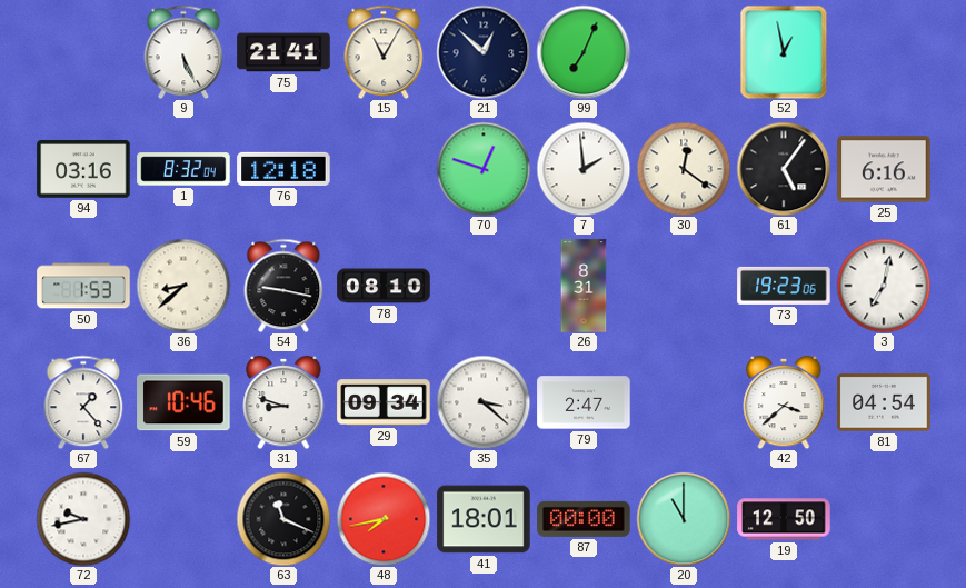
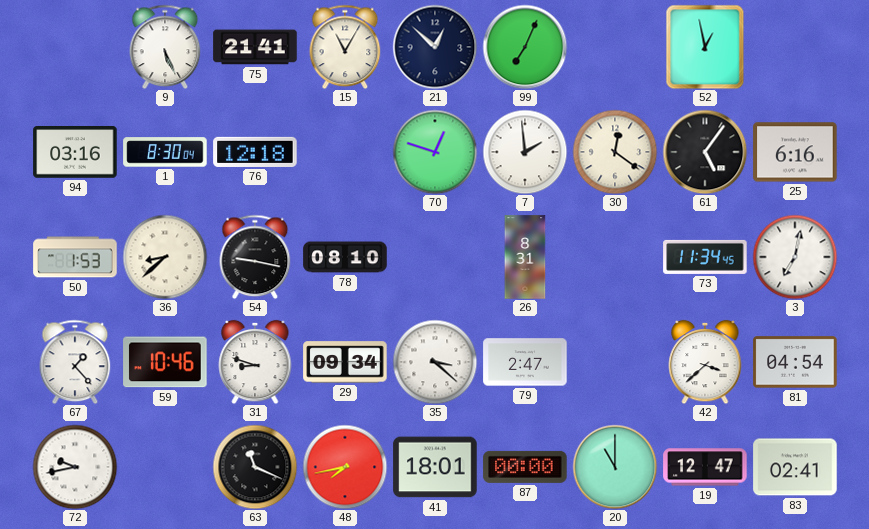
1: 8:32 -> 8:30
73: 19:23 -> 11:34
19: 12:50 -> 12:47
83: none -> 02:41
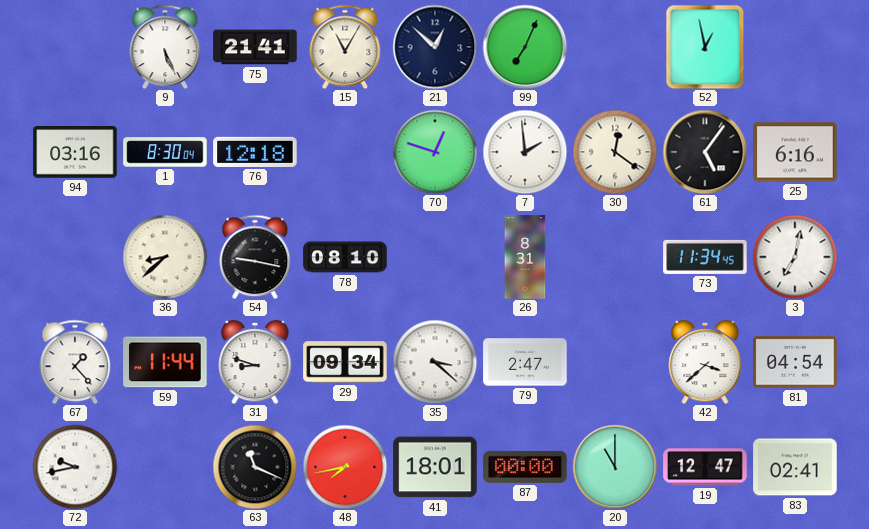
50: 1:53 -> none
59: 10:46 -> 11:44
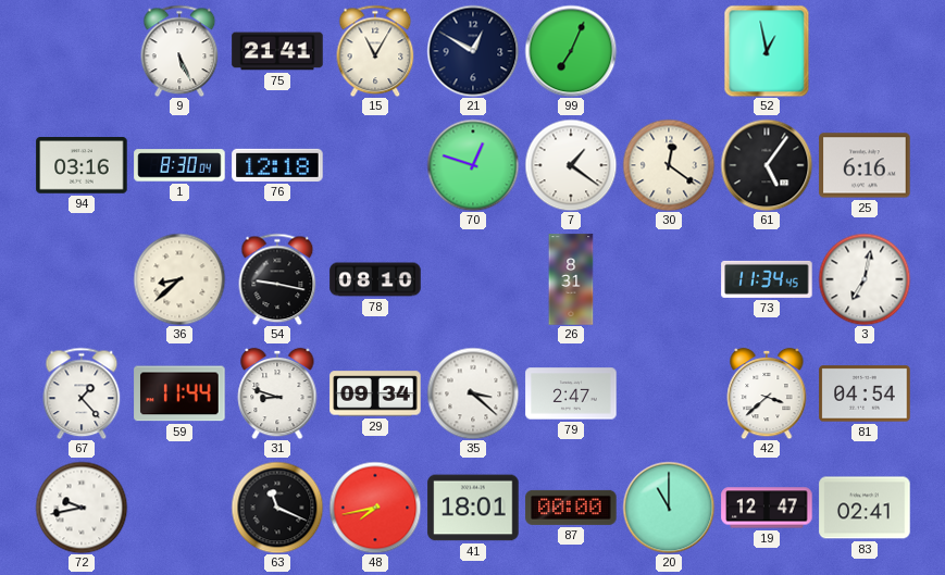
21: 12:52 -> 12:50
7: 1:59 -> 1:21
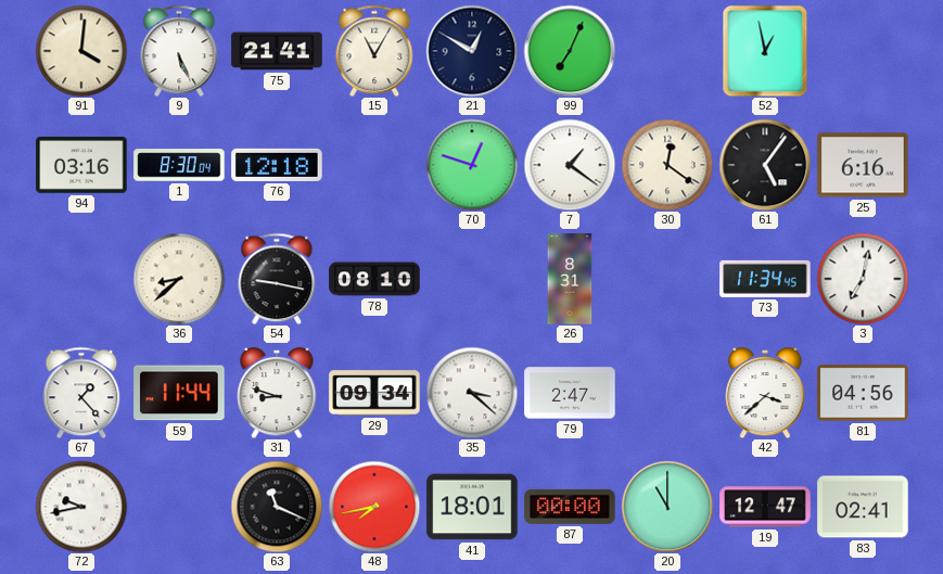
91: none -> 4:01
81: 04:54 -> 04:56
